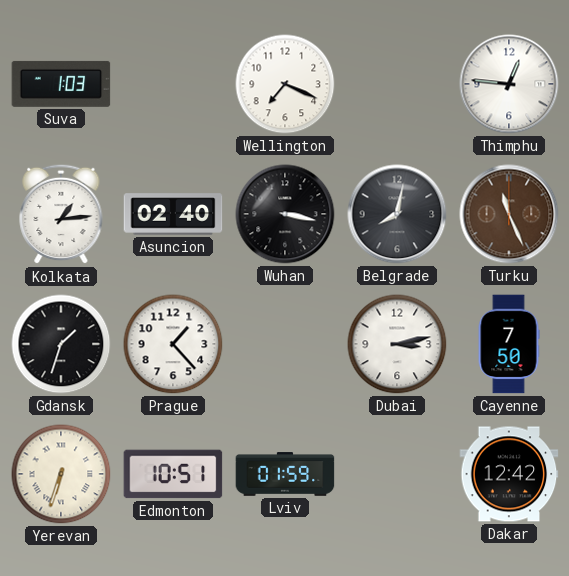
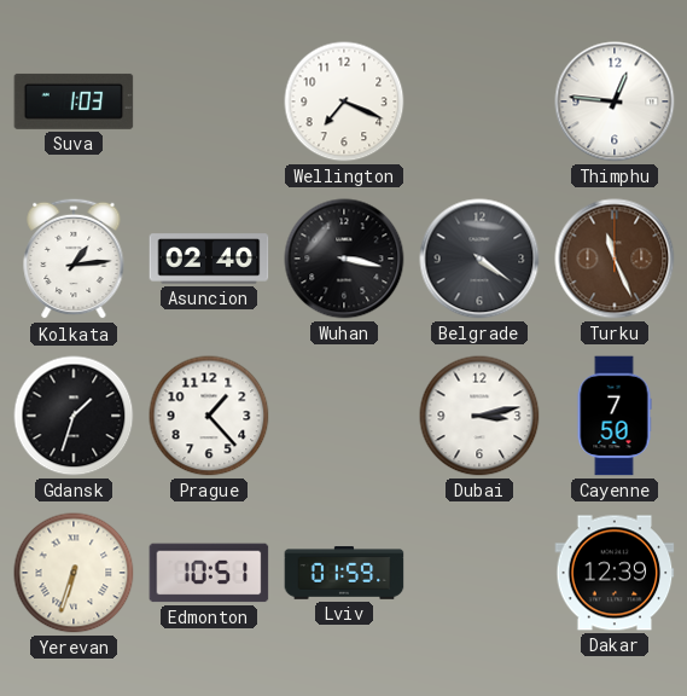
Belgrade: 8:02 -> 4:21
Dakar: 12:42 -> 12:39
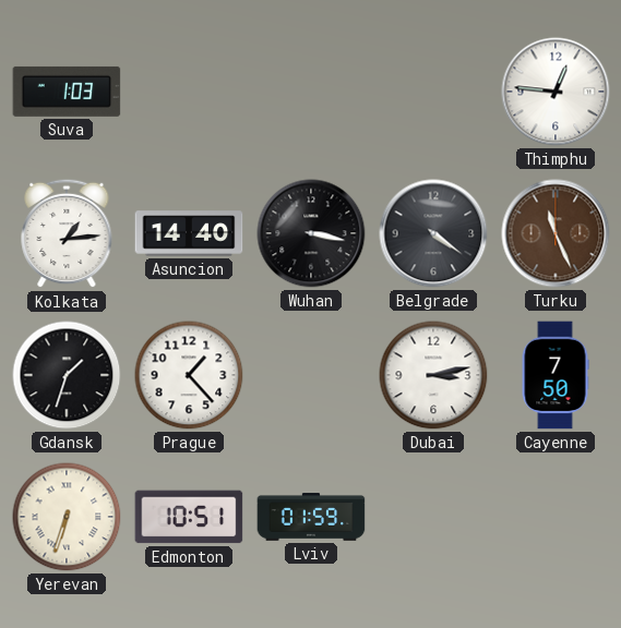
Wellington: 7:19 -> none
Asuncion: 02:40 -> 14:40
Dakar: 12:39 -> none
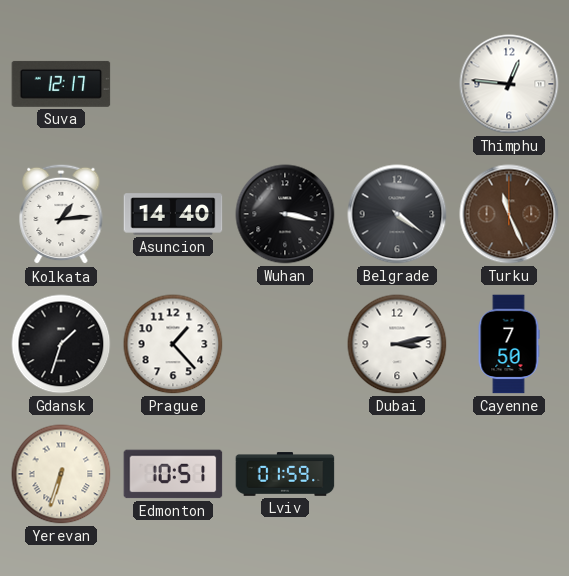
Suva: 1:03 -> 12:17
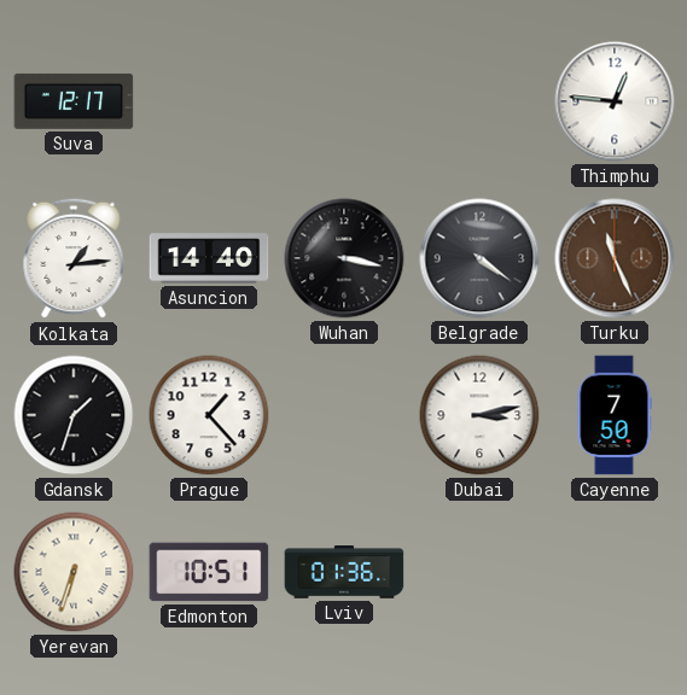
Lviv: 01:59 -> 01:36
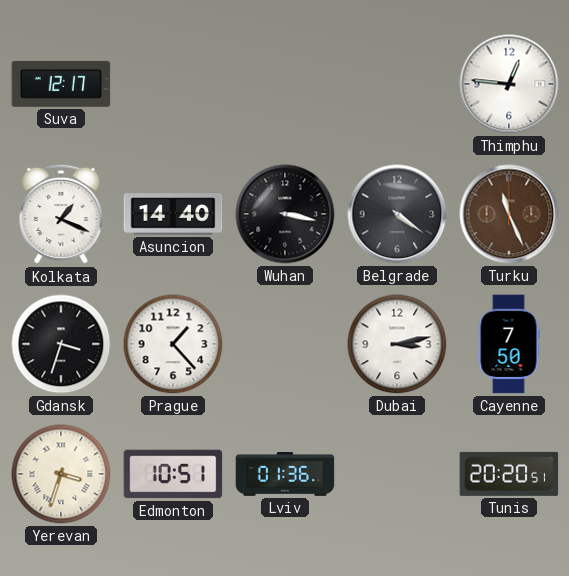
Kolkata: 1:14 -> 1:19
Gdansk: 1:33 -> 3:33
Yerevan: 6:33 -> 3:33
Tunis: none -> 20:20
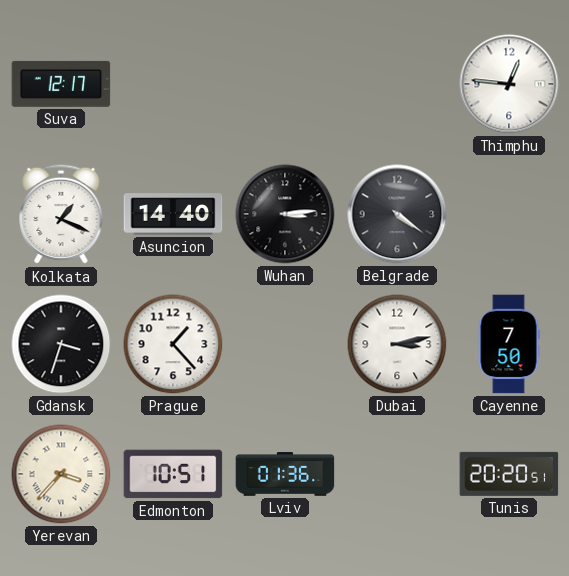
Wuhan: 3:17 -> 3:14
Turku: 11:26 -> none
Yerevan: 3:33 -> 3:37
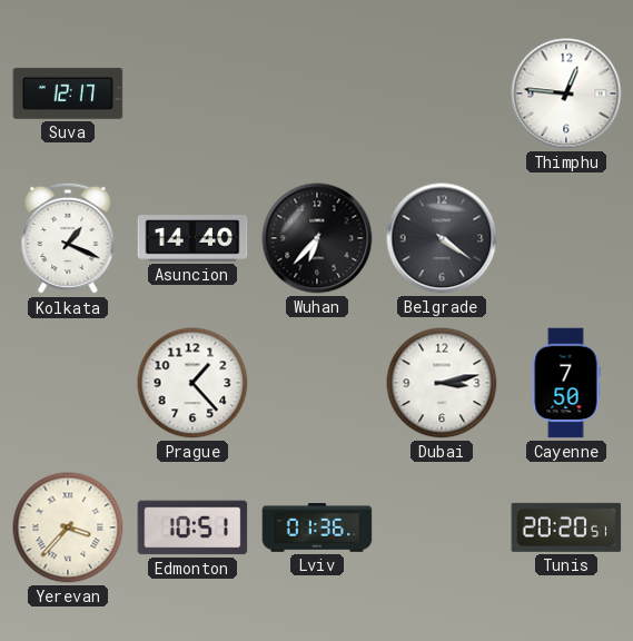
Wuhan: 3:14 -> 6:37
Gdansk: 3:33 -> none
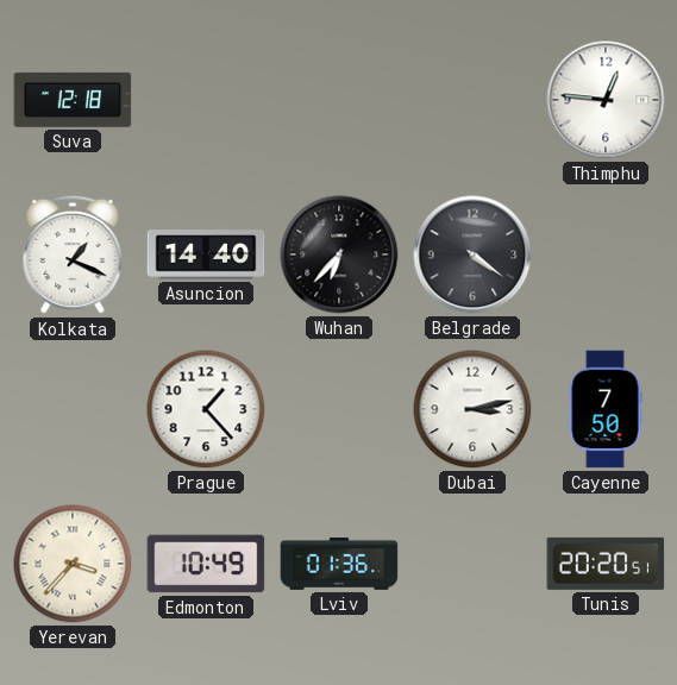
Suva: 12:17 -> 12:18
Edmonton: 10:51 -> 10:49
